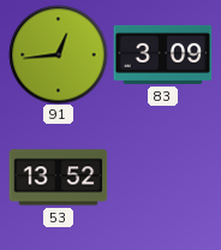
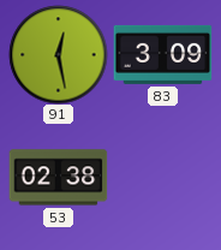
91: 12:44 -> 12:28
53: 13:52 -> 02:38
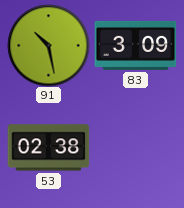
91: 12:28 -> 10:28
